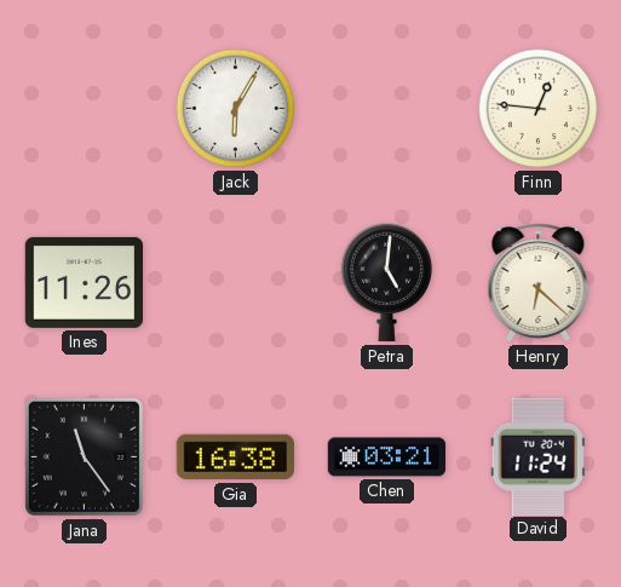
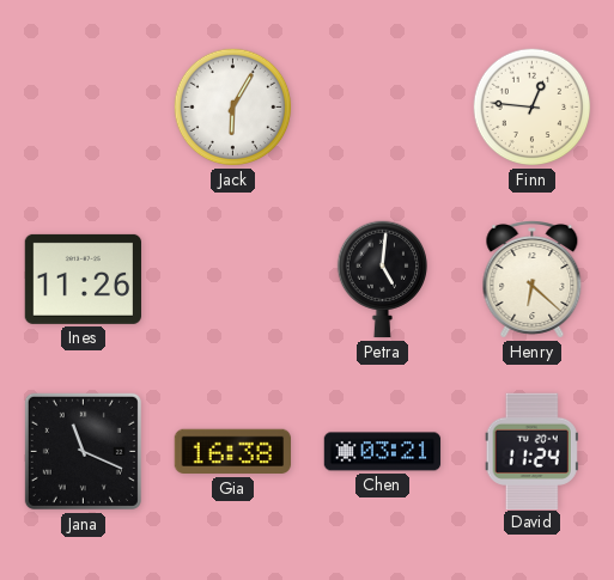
Jana: 11:24 -> 11:19
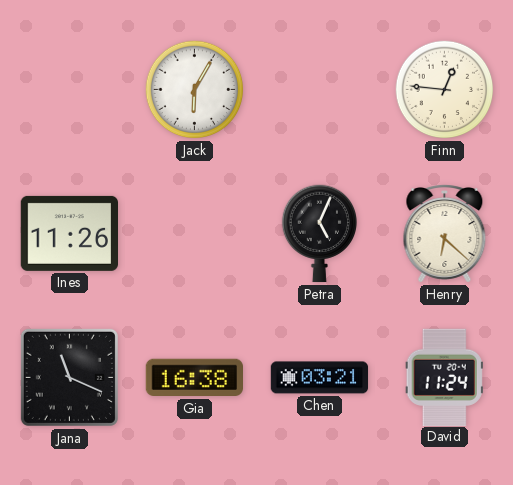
Petra: 5:01 -> 5:04
